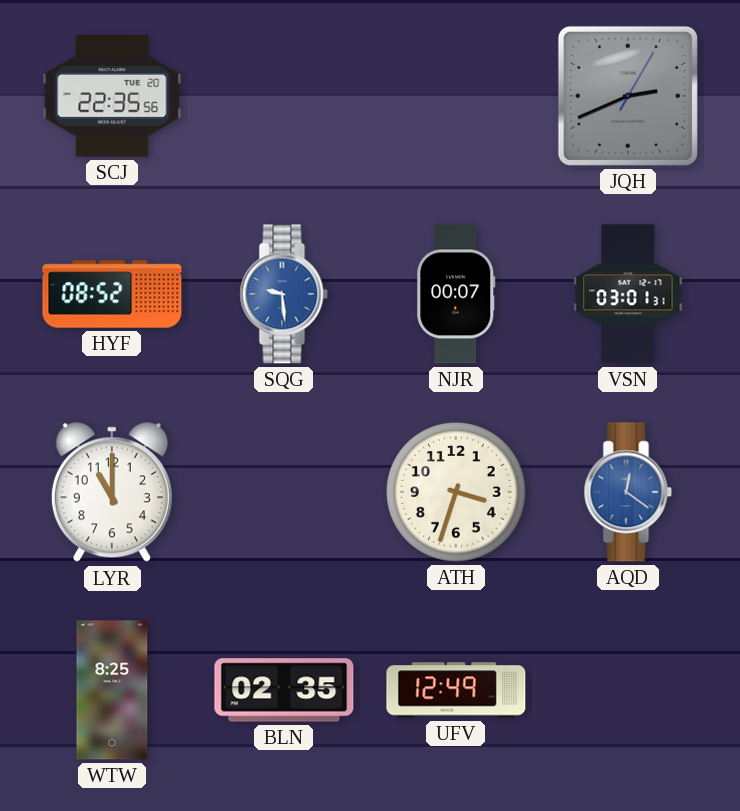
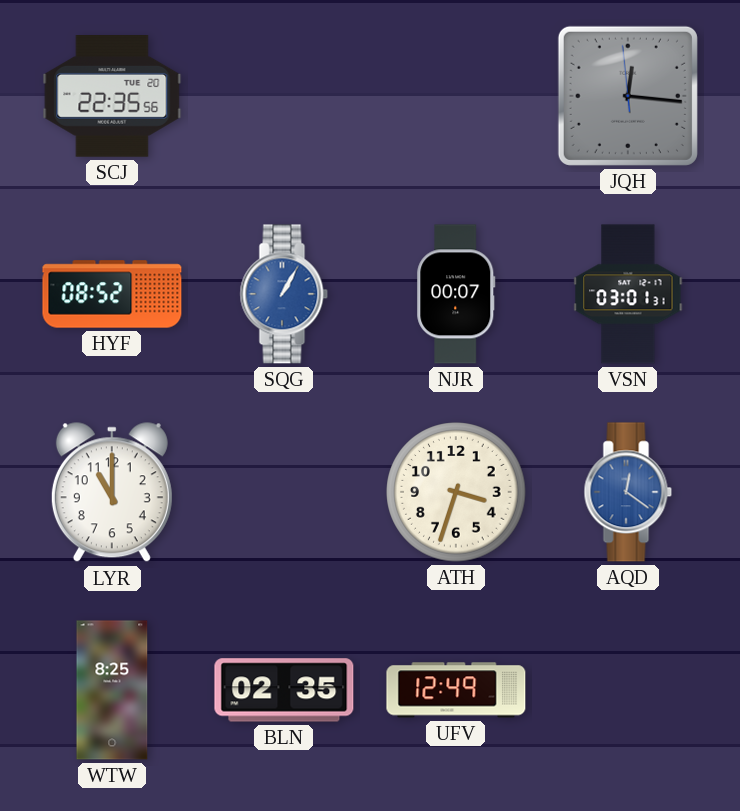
JQH: 2:41 -> 12:15
SQG: 9:29 -> 1:05
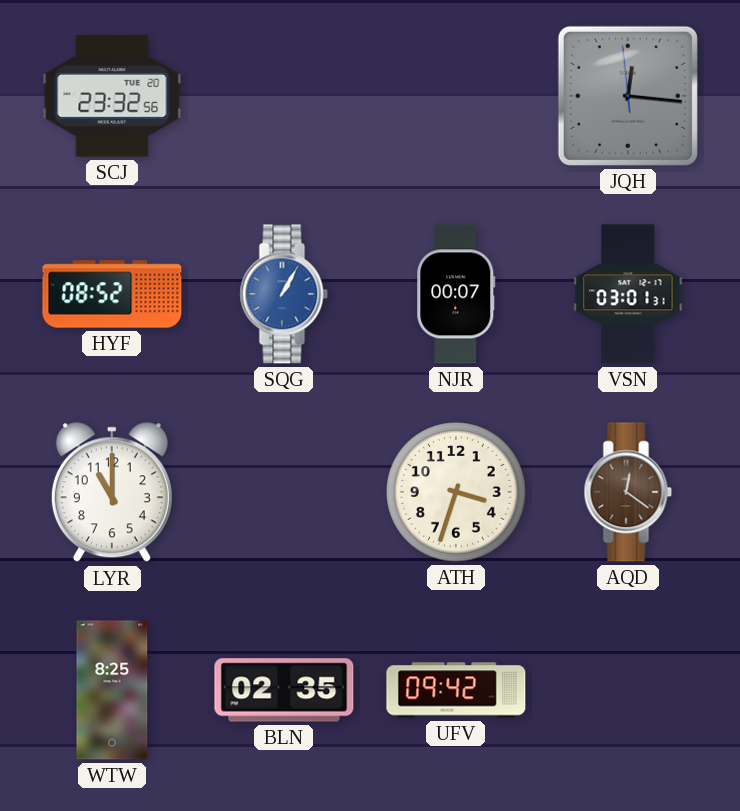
SCJ: 22:35 -> 23:32
AQD dial: blue -> brown
UFV: 12:49 -> 09:42
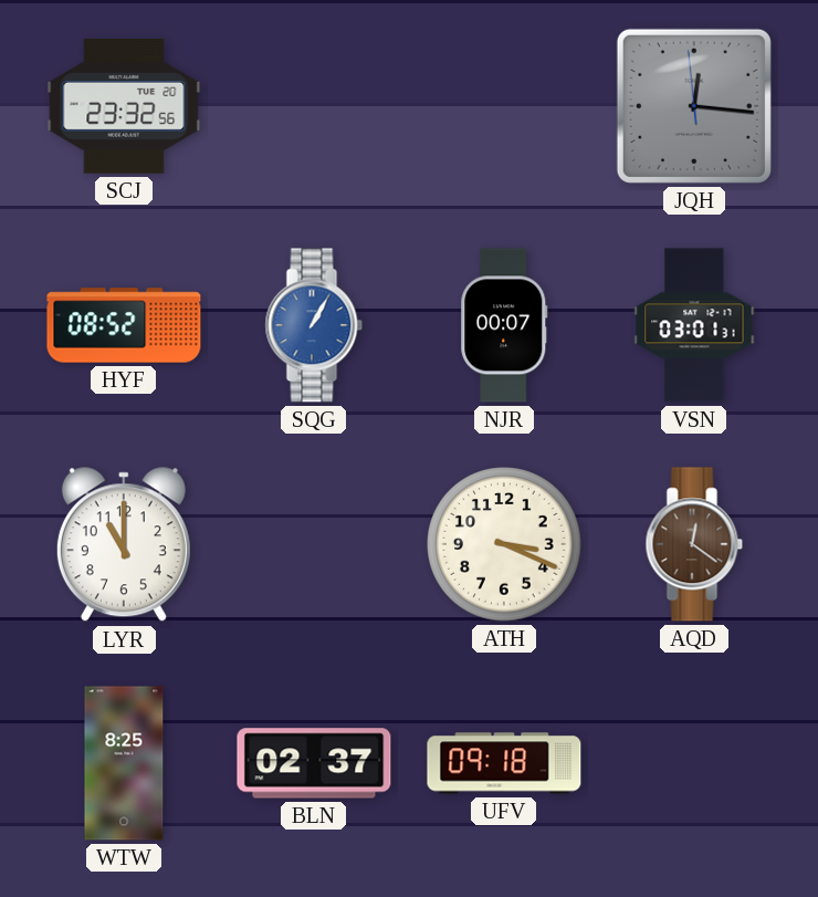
ATH: 3:33 -> 3:19
BLN: 02:35 -> 02:37
UFV: 09:42 -> 09:18
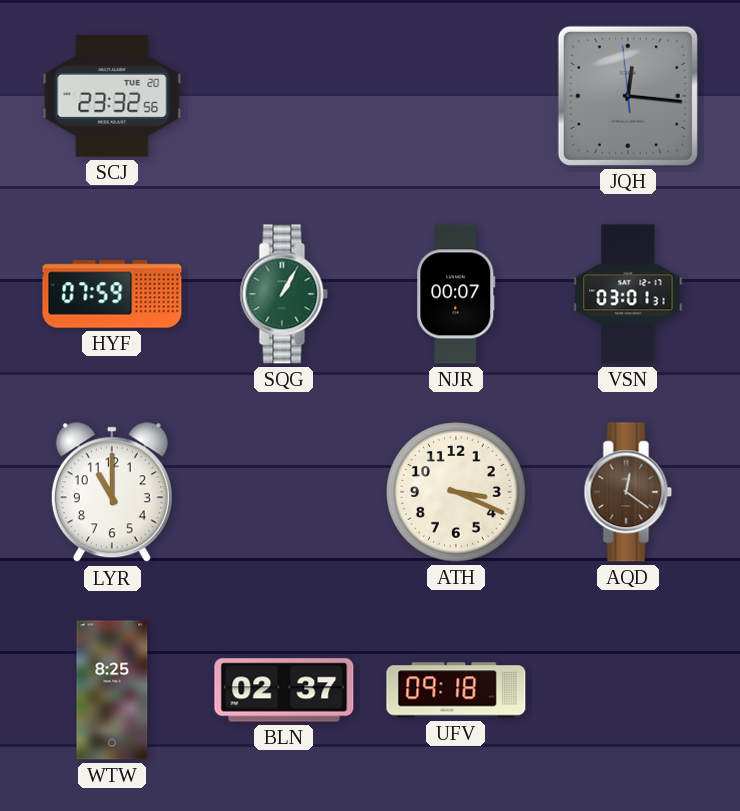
HYF: 08:52 -> 07:59
SQG dial: blue -> green
